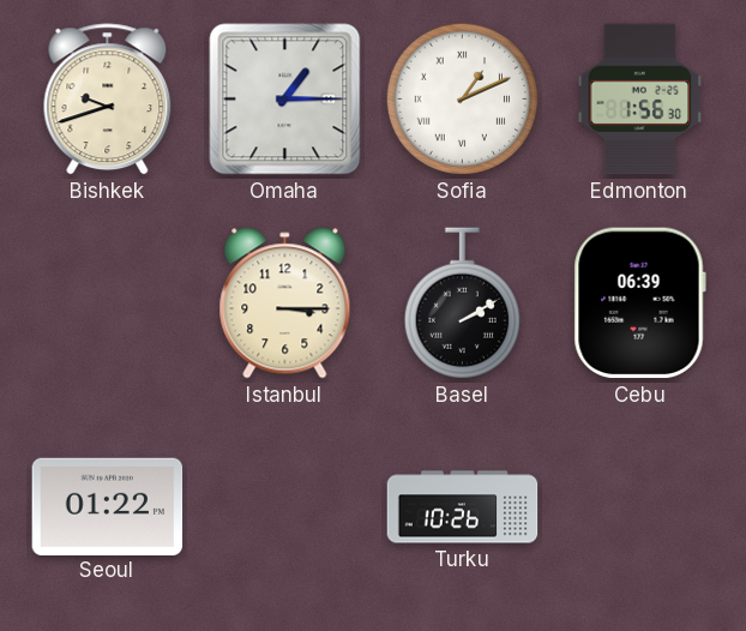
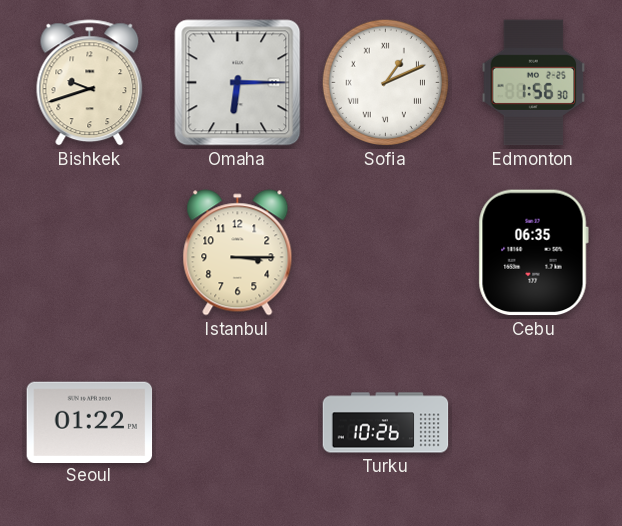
Omaha: 1:15 -> 6:15
Basel: 2:10 -> none
Cebu: 06:39 -> 06:35
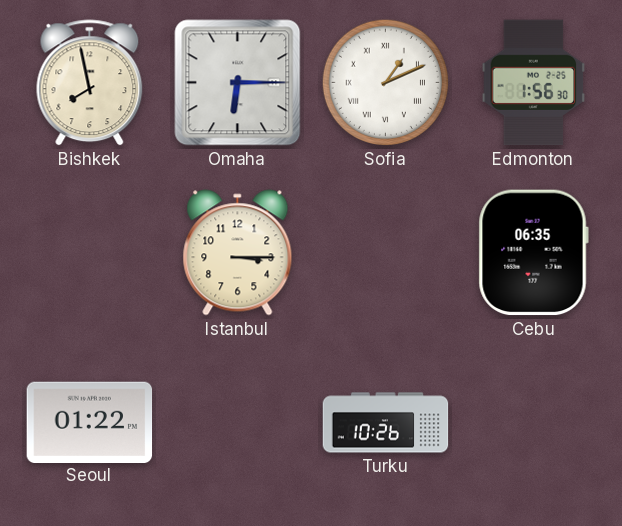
Bishkek: 9:42 -> 7:58
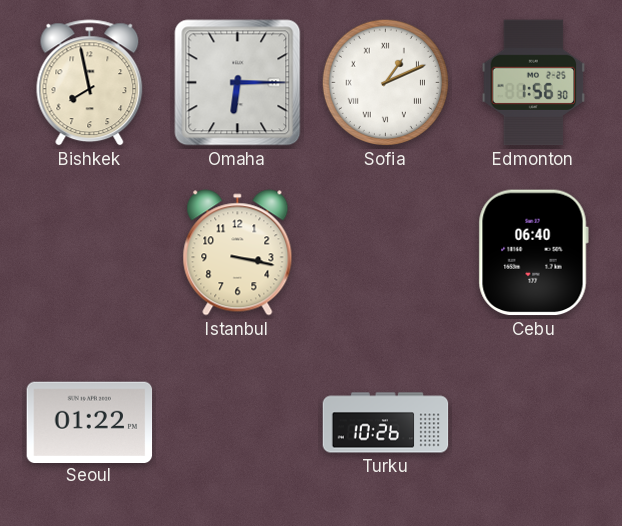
Istanbul: 3:15 -> 3:17
Cebu: 06:35 -> 06:40
